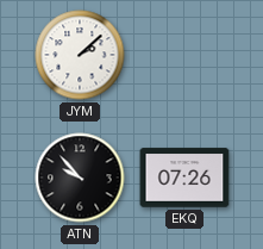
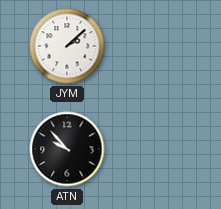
EKQ: 07:26 -> none
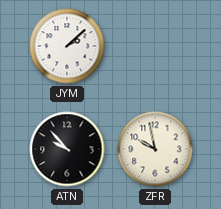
ZFR: none -> 9:58
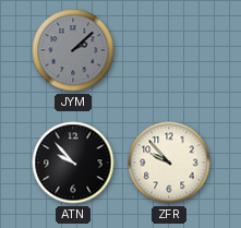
JYM dial: white -> grey
ZFR: 9:58 -> 9:53
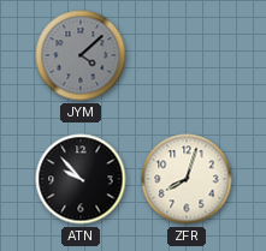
JYM: 2:08 -> 4:08
ZFR: 9:53 -> 8:03
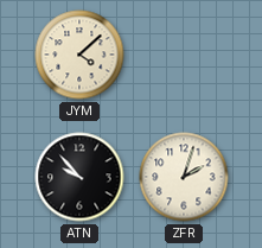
JYM dial: grey -> cream
ZFR: 8:03 -> 2:03
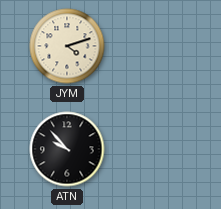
JYM: 4:08 -> 4:12
ZFR: 2:03 -> none
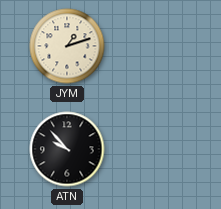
JYM: 4:12 -> 1:12
